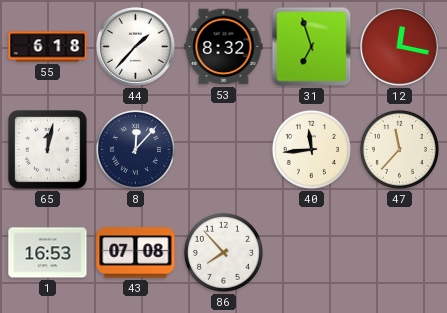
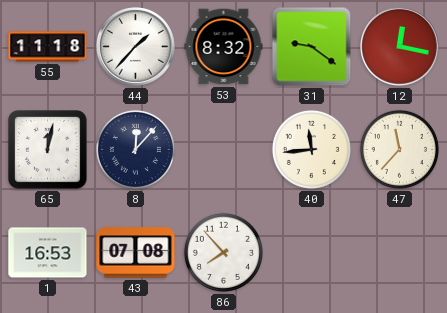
55: 6:18 -> 11:18
31: 6:57 -> 9:21
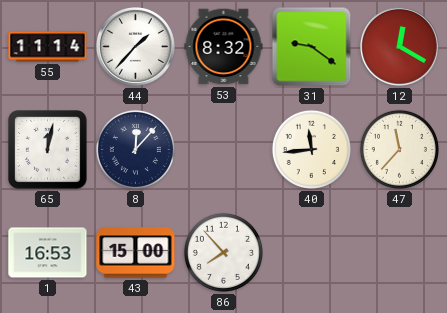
55: 11:18 -> 11:14
12: 12:17 -> 12:20
43: 07:08 -> 15:00
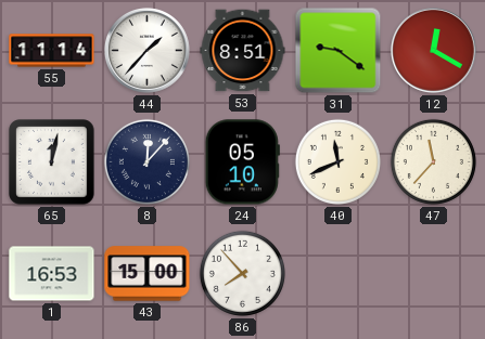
53: 8:32 -> 8:51
24: none -> 05:10
40: 11:44 -> 11:41
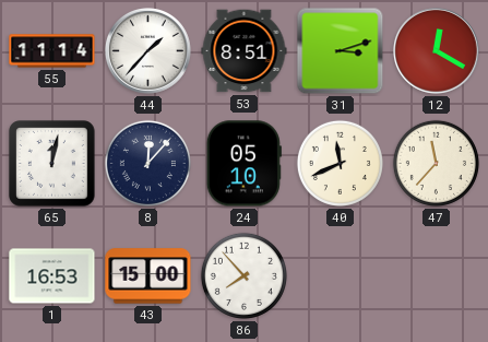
31: 9:21 -> 3:12
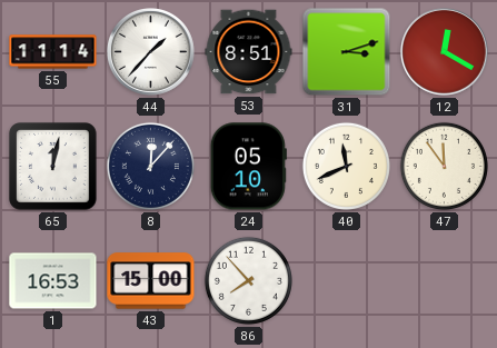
47: 11:37 -> 11:54
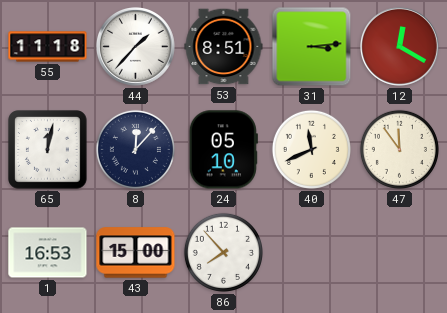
55: 11:14 -> 11:18
31: 3:12 -> 3:14
